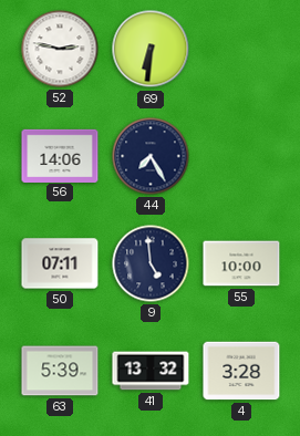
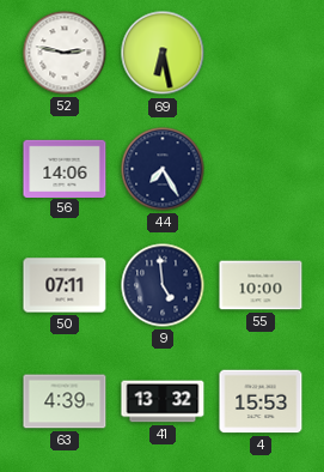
69: 6:31 -> 6:28
63: 5:39 -> 4:39
4: 3:28 -> 15:53
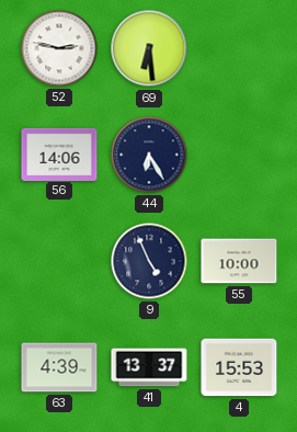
69: 6:28 -> 6:29
44: 7:25 -> 6:25
50: 07:11 -> none
9: 4:59 -> 4:56
41: 13:32 -> 13:37
